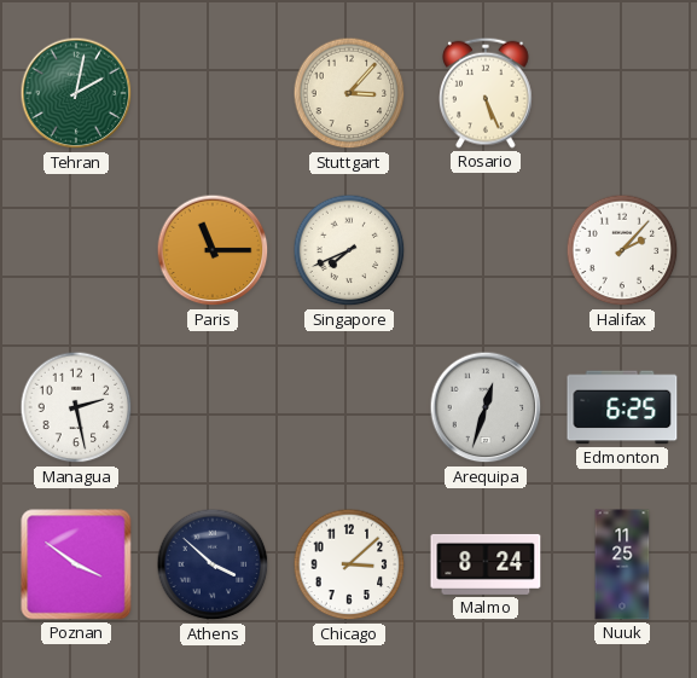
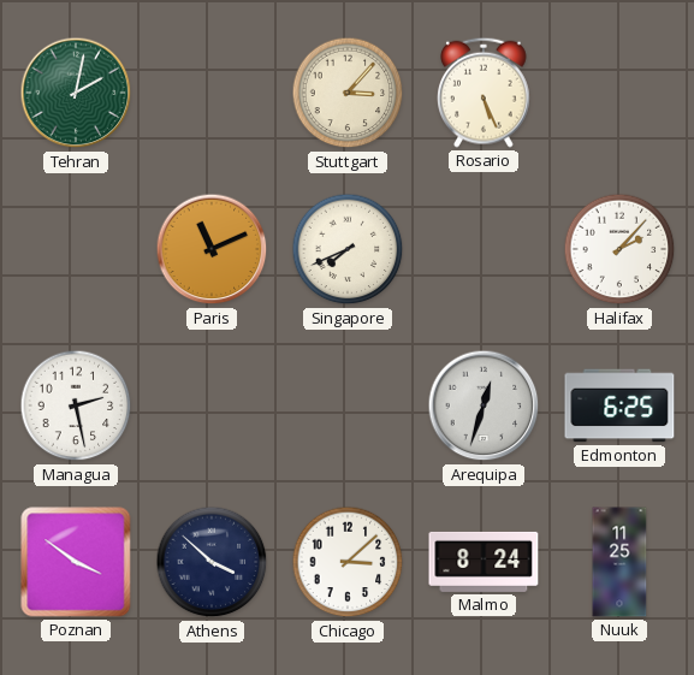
Paris: 11:15 -> 11:11
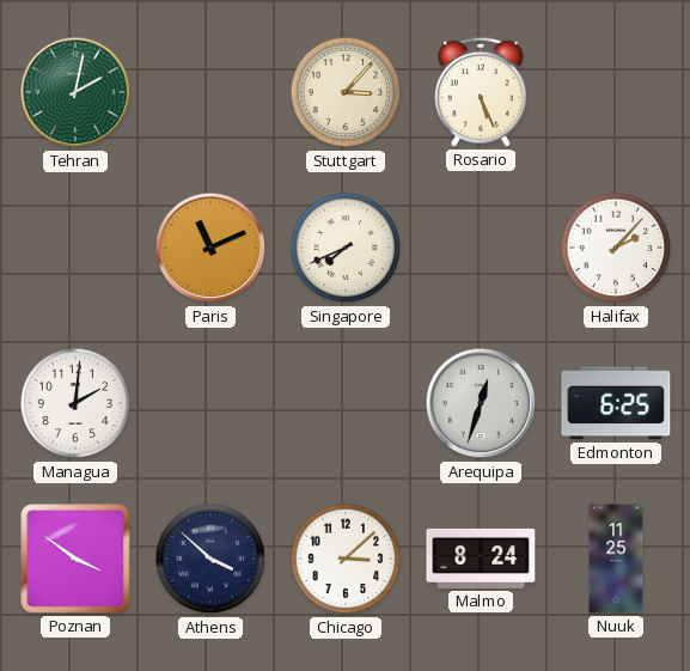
Managua: 2:28 -> 2:01
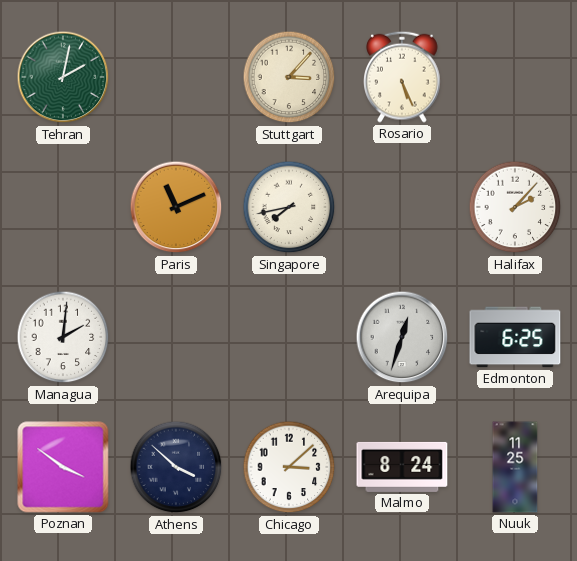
Singapore: 7:41 -> 7:43
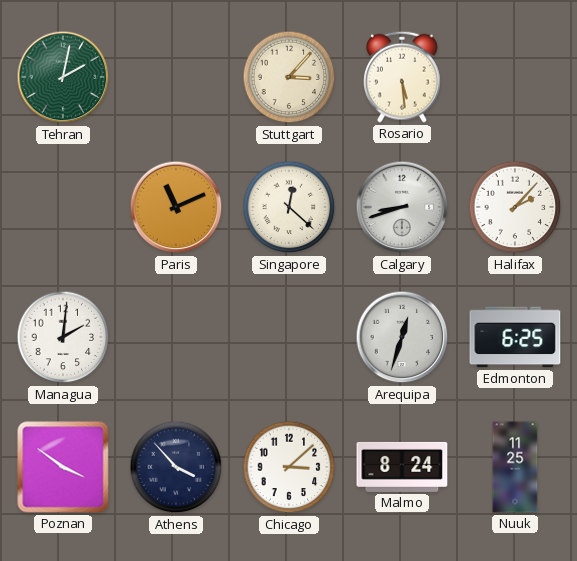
Rosario: 5:26 -> 5:29
Singapore: 7:43 -> 12:22
Calgary: none -> 8:42
Athens: 3:52 -> 3:53
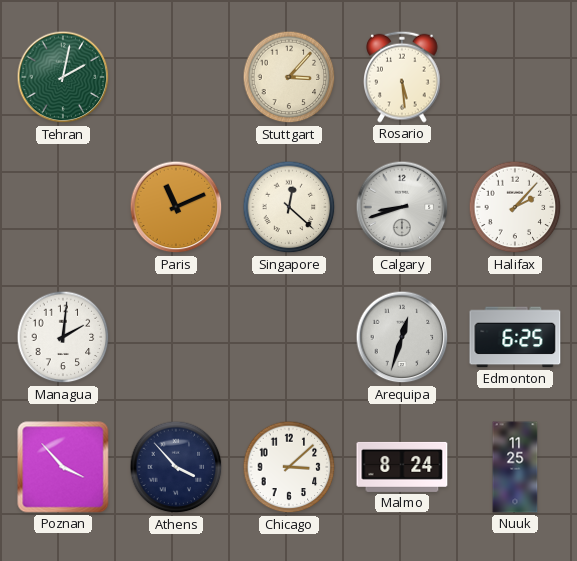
Poznan: 3:51 -> 3:53
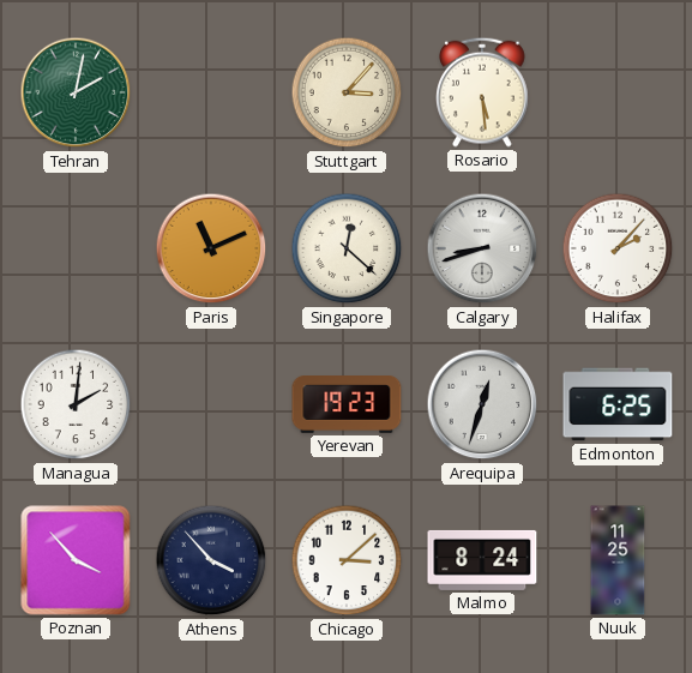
Yerevan: none -> 19:23
